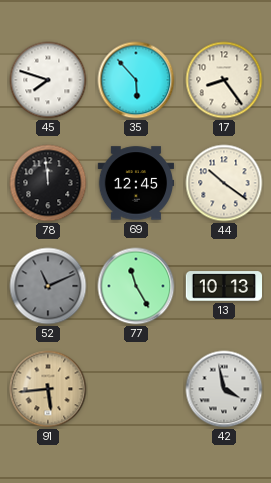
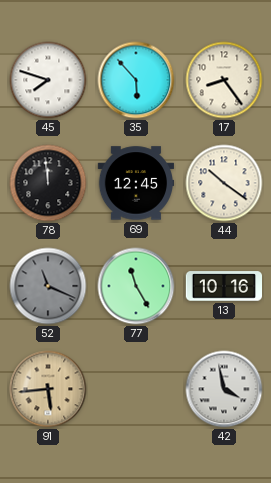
52: 11:11 -> 11:19
13: 10:13 -> 10:16
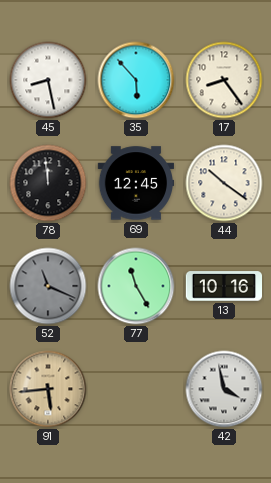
45: 7:48 -> 8:28
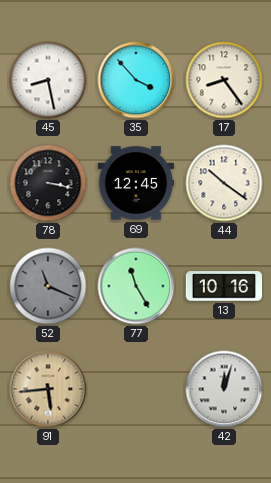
35: 5:53 -> 3:53
78: 11:59 -> 3:17
42: 3:58 -> 12:03
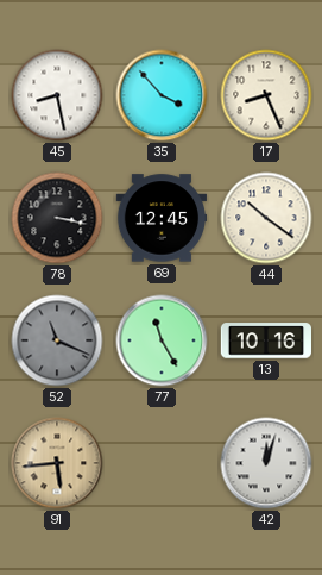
17: 8:24 -> 8:26
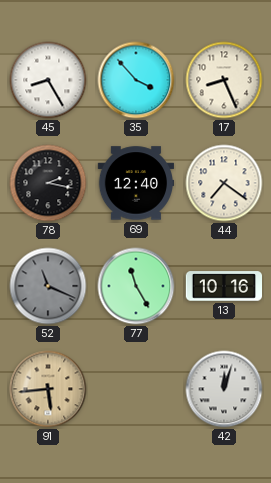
45: 8:28 -> 8:25
78: 3:17 -> 2:17
69: 12:45 -> 12:40
44: 10:21 -> 7:21
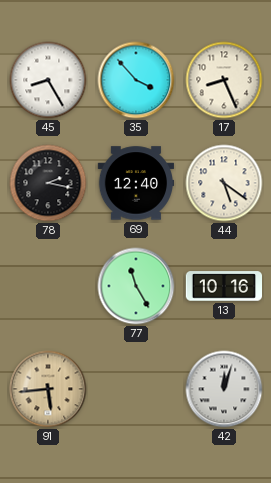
44: 7:21 -> 5:21
52: 11:19 -> none
